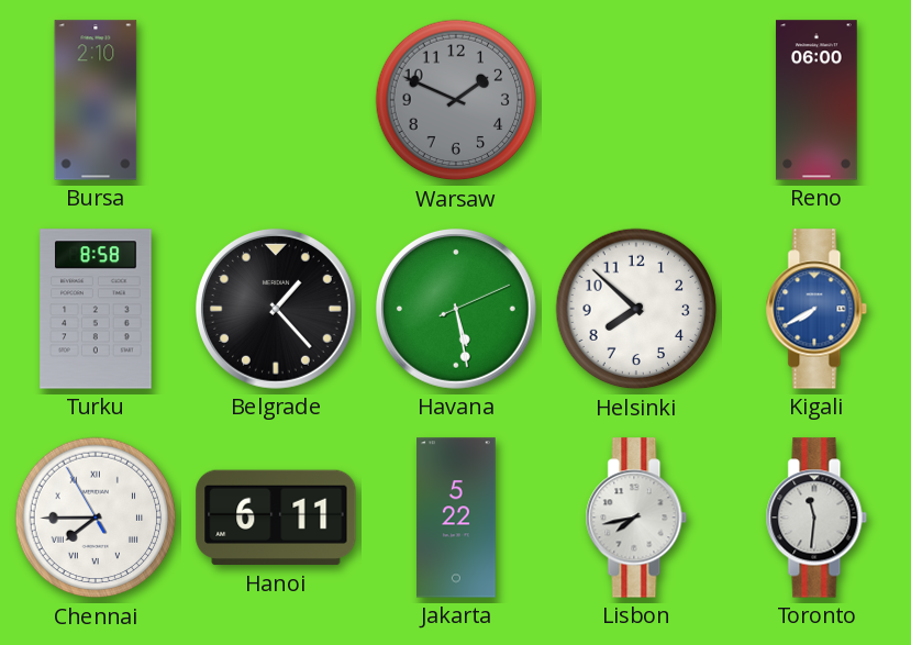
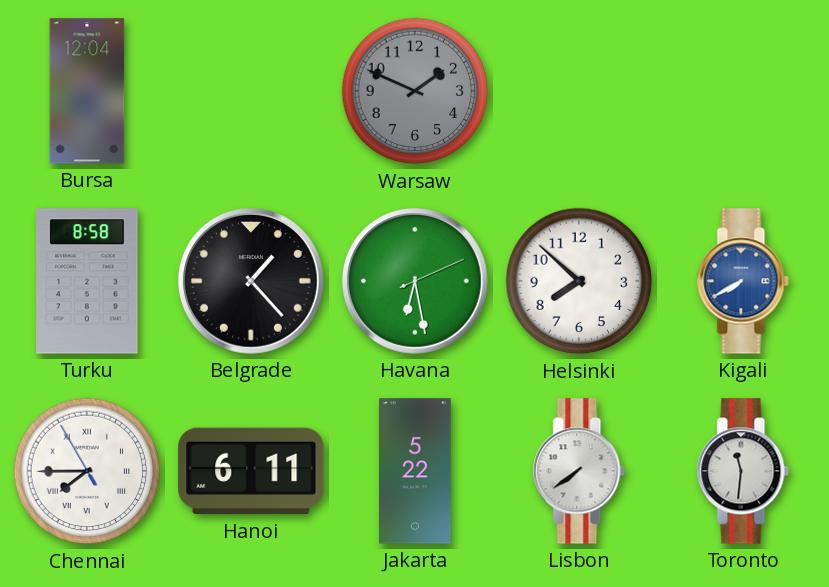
Bursa: 2:10 -> 12:04
Reno: 06:00 -> none
Havana: 5:28 -> 6:28
Lisbon: 7:43 -> 7:39
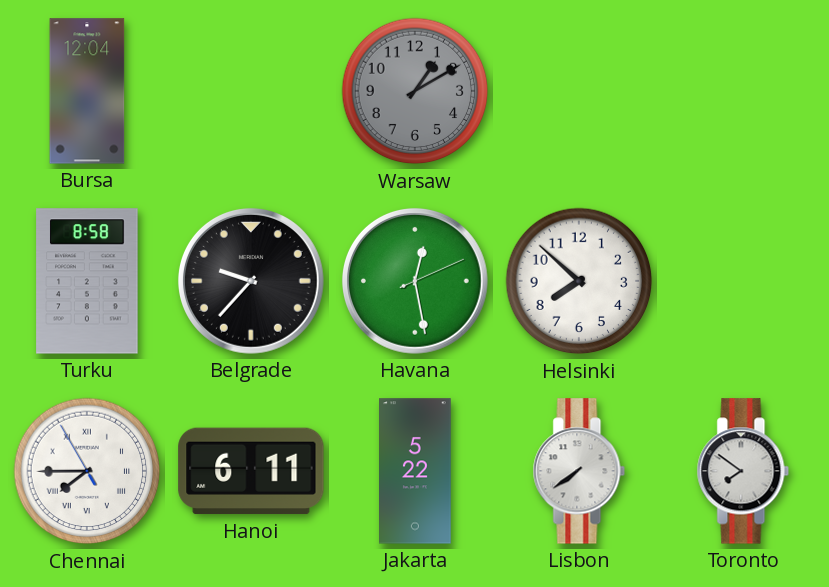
Warsaw: 1:49 -> 1:10
Belgrade: 1:23 -> 9:37
Havana: 6:28 -> 12:28
Kigali: 7:40 -> none
Toronto: 11:31 -> 7:51
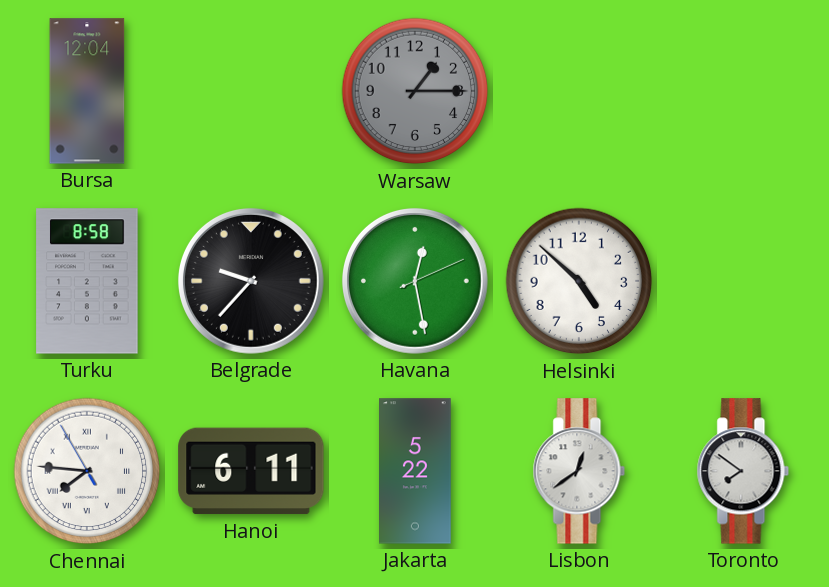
Warsaw: 1:10 -> 1:15
Helsinki: 7:52 -> 4:52
Chennai: 7:44 -> 7:45
Lisbon: 7:39 -> 12:39
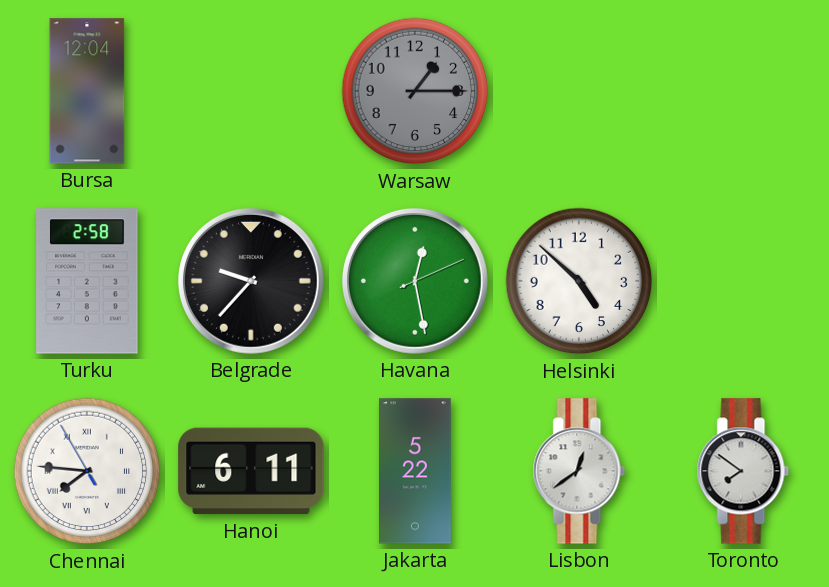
Turku: 8:58 -> 2:58
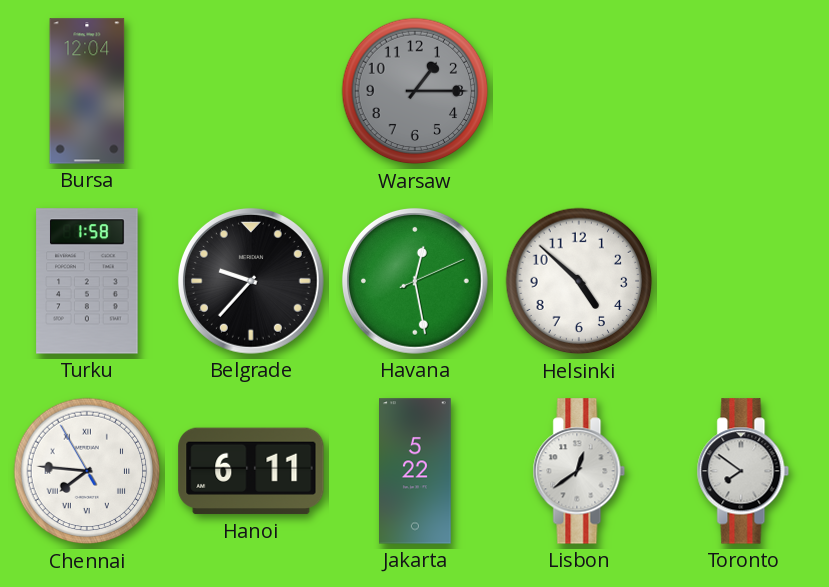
Turku: 2:58 -> 1:58
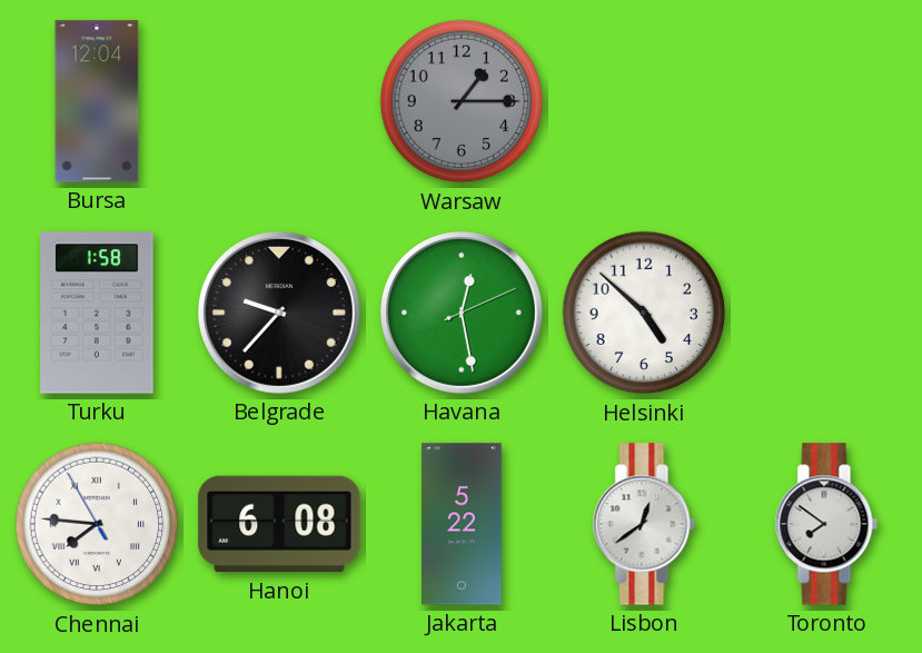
Hanoi: 6:11 -> 6:08
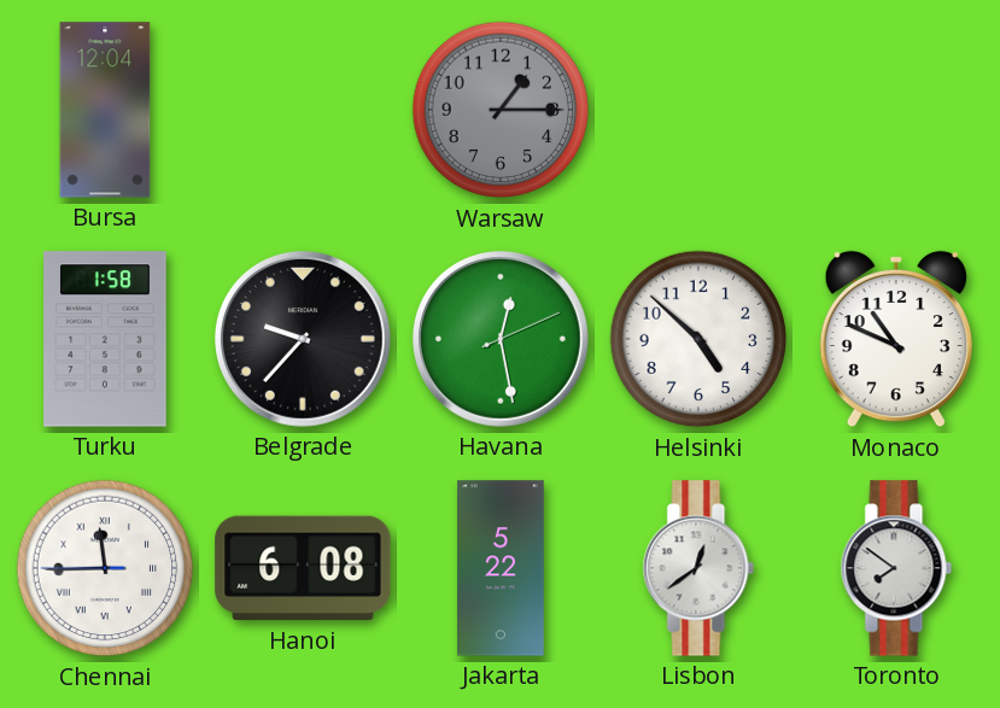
Monaco: none -> 10:49
Chennai: 7:45 -> 11:44
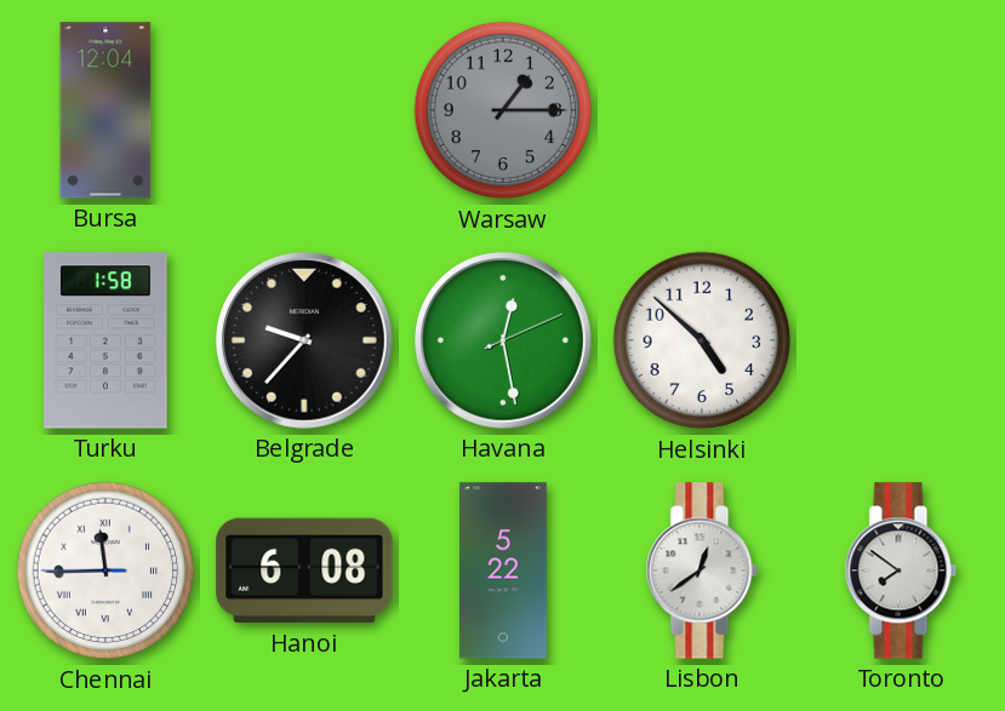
Monaco: 10:49 -> none
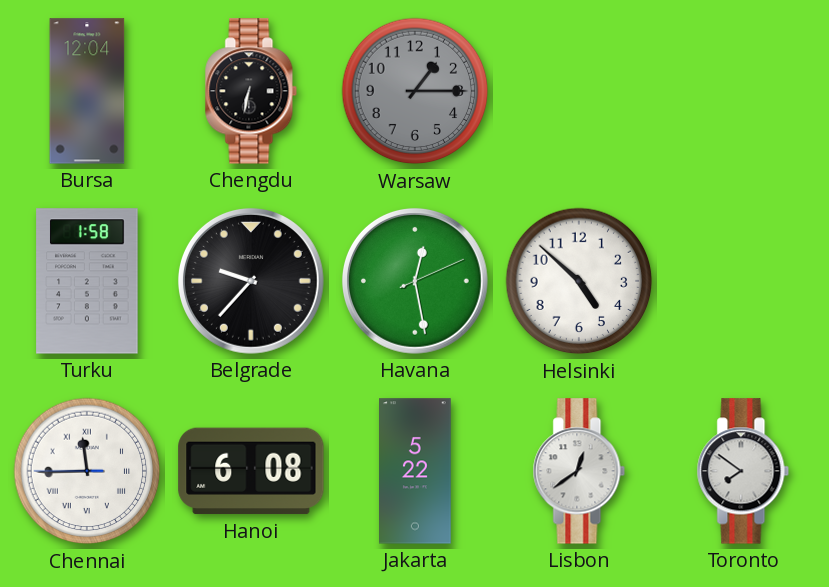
Chengdu: none -> 6:32
